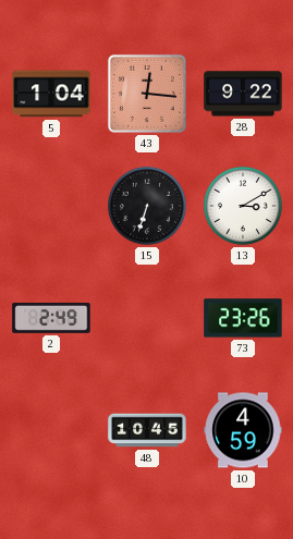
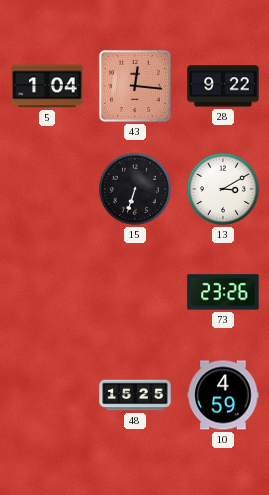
2: 2:49 -> none
48: 10:45 -> 15:25
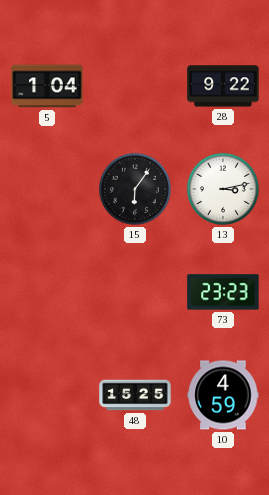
43: 12:16 -> none
15: 6:33 -> 6:06
13: 3:10 -> 3:13
73: 23:26 -> 23:23
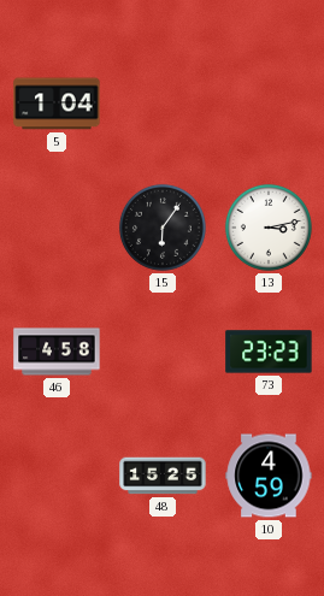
28: 9:22 -> none
46: none -> 4:58
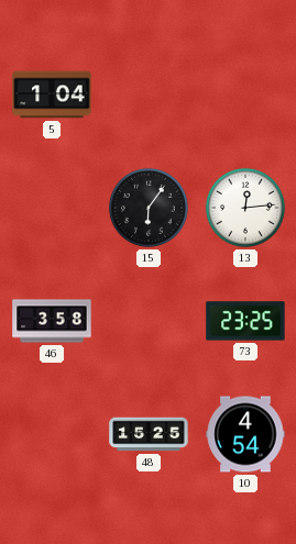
13: 3:13 -> 12:14
46: 4:58 -> 3:58
73: 23:23 -> 23:25
10: 4:59 -> 4:54
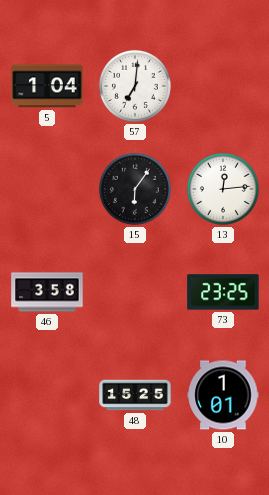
57: none -> 7:01
10: 4:54 -> 1:01
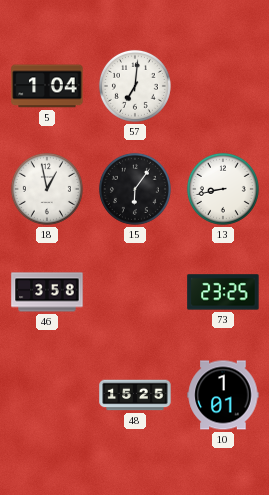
18: none -> 12:58
13: 12:14 -> 8:43
